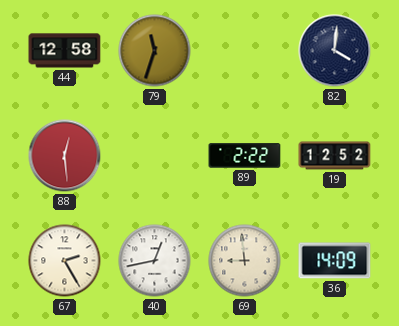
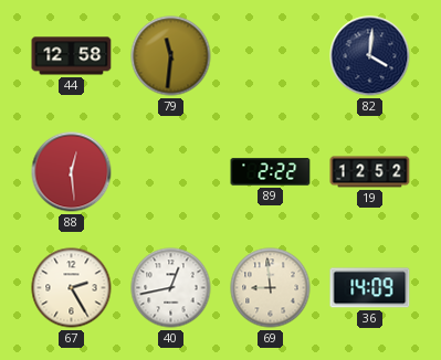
79: 11:33 -> 11:31
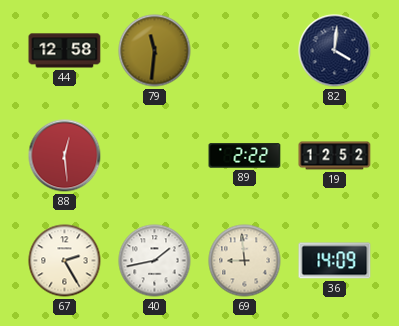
40: 12:43 -> 1:43
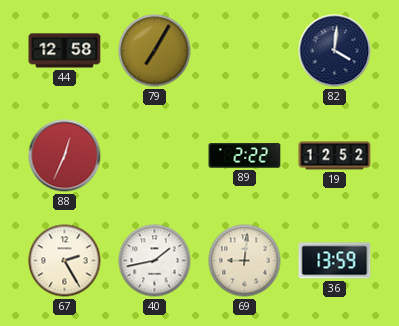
79: 11:31 -> 7:05
88: 12:29 -> 12:34
69: 8:59 -> 9:01
36: 14:09 -> 13:59
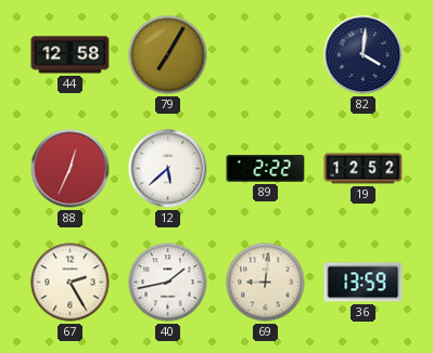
12: none -> 5:38
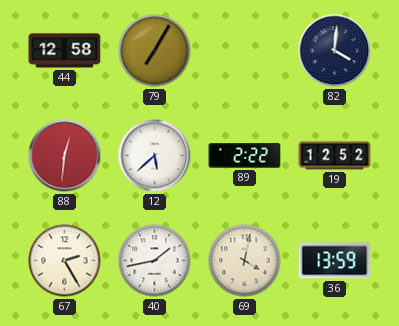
88: 12:34 -> 12:31
69: 9:01 -> 4:02
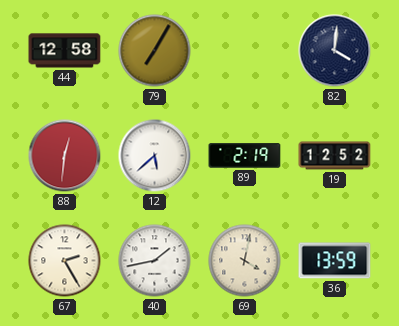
89: 2:22 -> 2:19
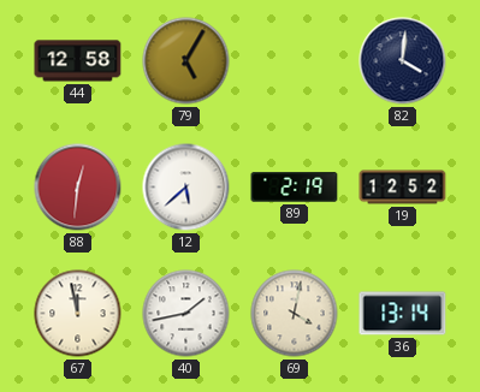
79: 7:05 -> 5:05
67: 2:25 -> 11:58
36: 13:59 -> 13:14
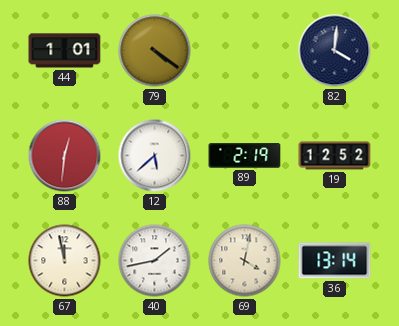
44: 12:58 -> 1:01
79: 5:05 -> 4:21
